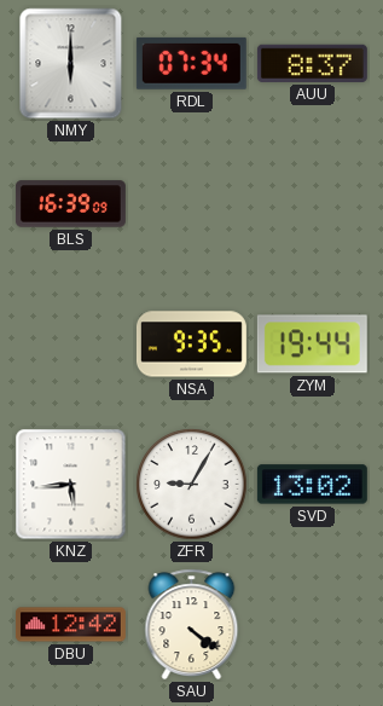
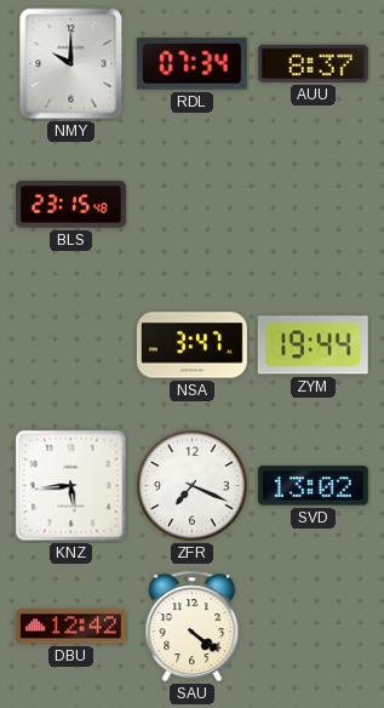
NMY: 6:00 -> 10:00
BLS: 16:39 -> 23:15
NSA: 9:35 -> 3:47
ZFR: 9:05 -> 7:19
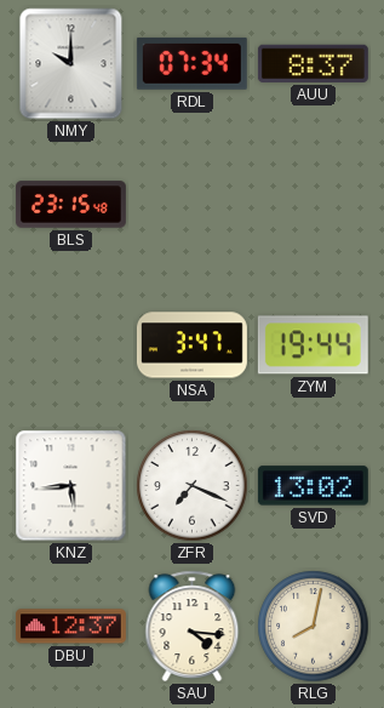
DBU: 12:42 -> 12:37
SAU: 4:21 -> 4:16
RLG: none -> 8:02
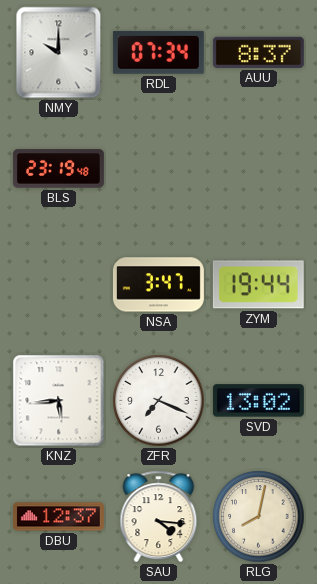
BLS: 23:15 -> 23:19
